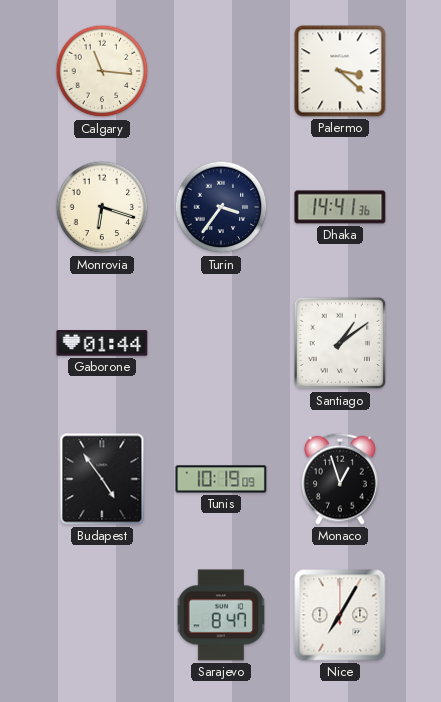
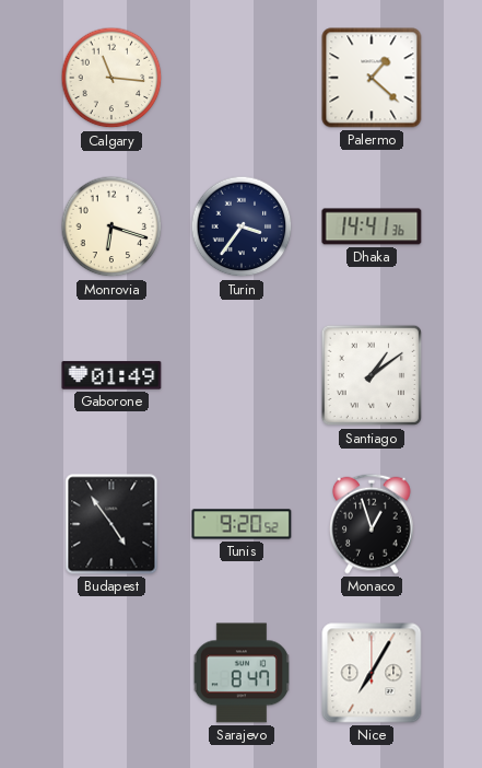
Palermo: 3:22 -> 1:22
Gaborone: 01:44 -> 01:49
Tunis: 10:19 -> 9:20
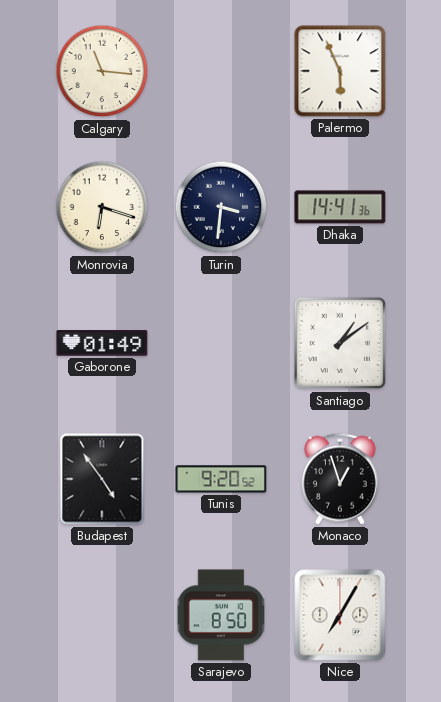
Palermo: 1:22 -> 5:56
Turin: 3:36 -> 3:31
Sarajevo: 8:47 -> 8:50
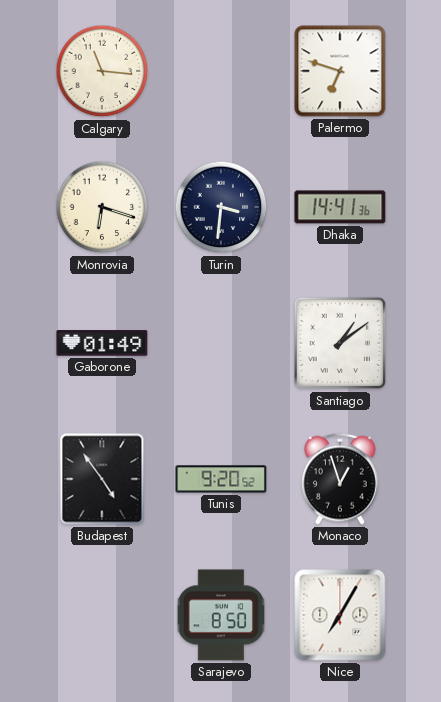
Palermo: 5:56 -> 6:48
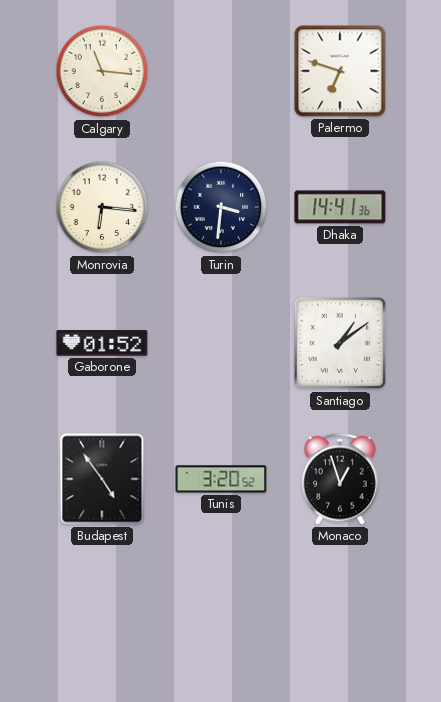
Monrovia: 6:18 -> 6:16
Gaborone: 01:49 -> 01:52
Tunis: 9:20 -> 3:20
Sarajevo: 8:50 -> none
Nice: 7:05 -> none
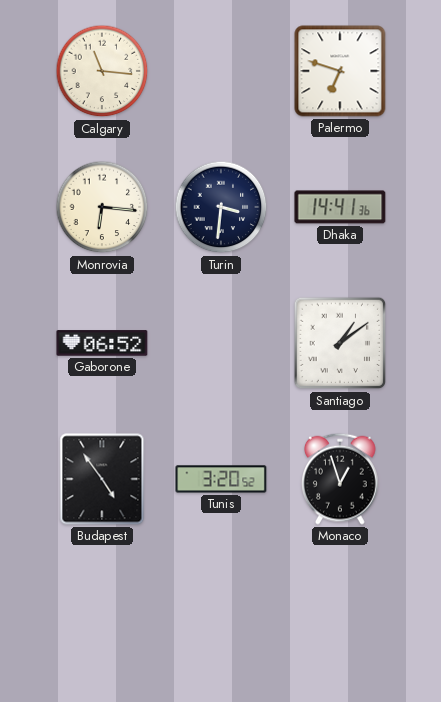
Gaborone: 01:52 -> 06:52
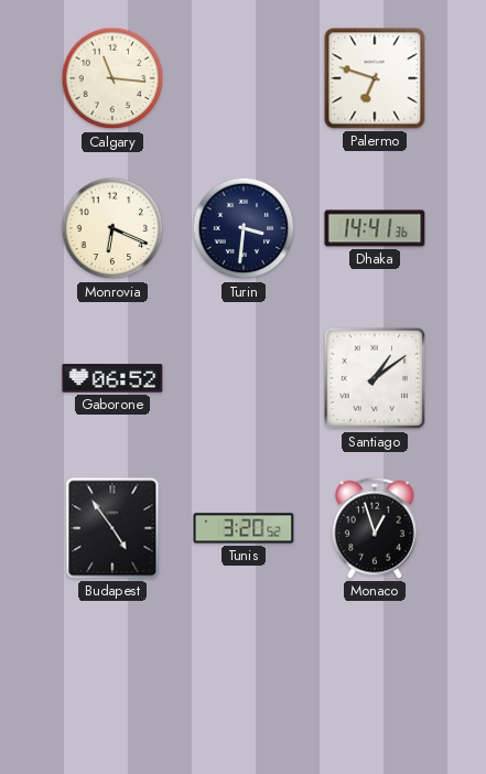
Monrovia: 6:16 -> 6:19
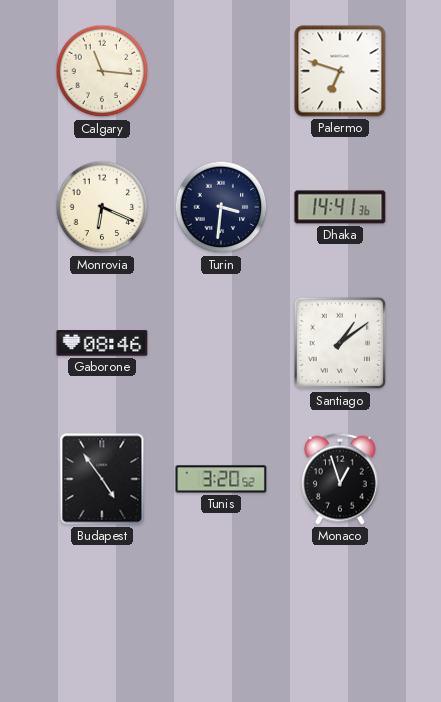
Gaborone: 06:52 -> 08:46
